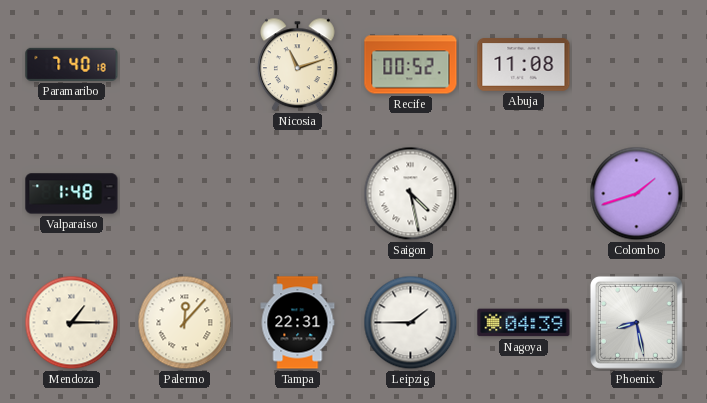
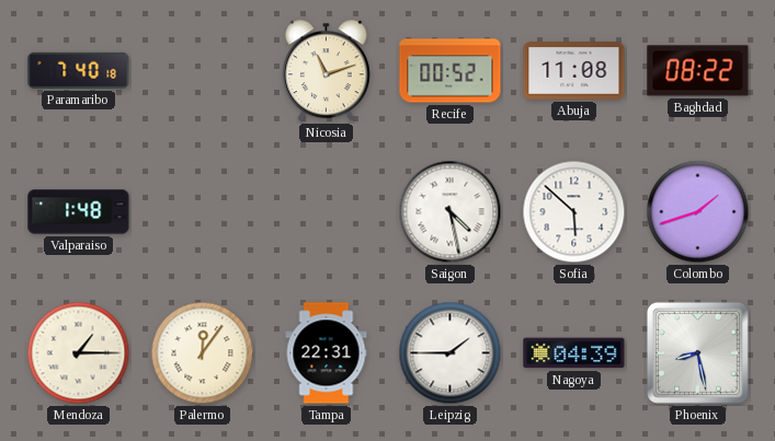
Baghdad: none -> 08:22
Sofia: none -> 5:52
Palermo: 12:07 -> 12:06
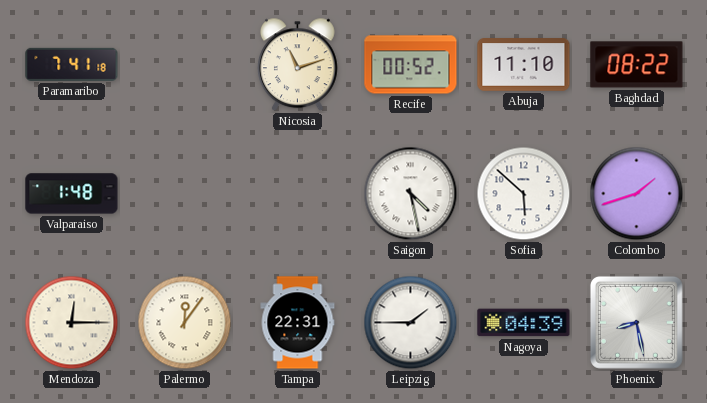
Paramaribo: 7:40 -> 7:41
Abuja: 11:08 -> 11:10
Mendoza: 1:15 -> 12:15
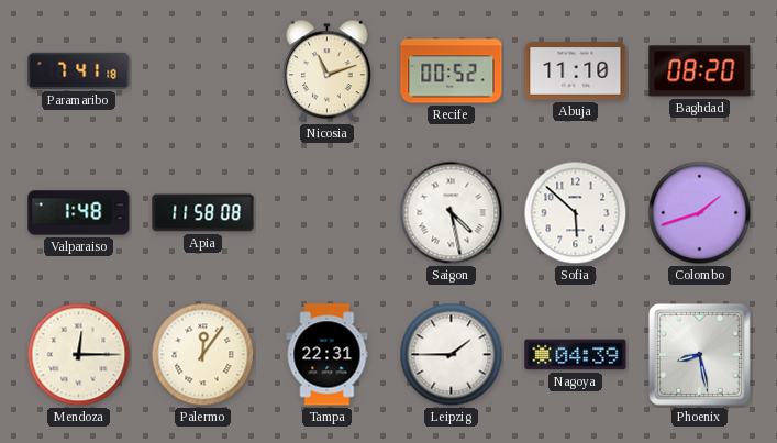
Baghdad: 08:22 -> 08:20
Apia: none -> 11:58
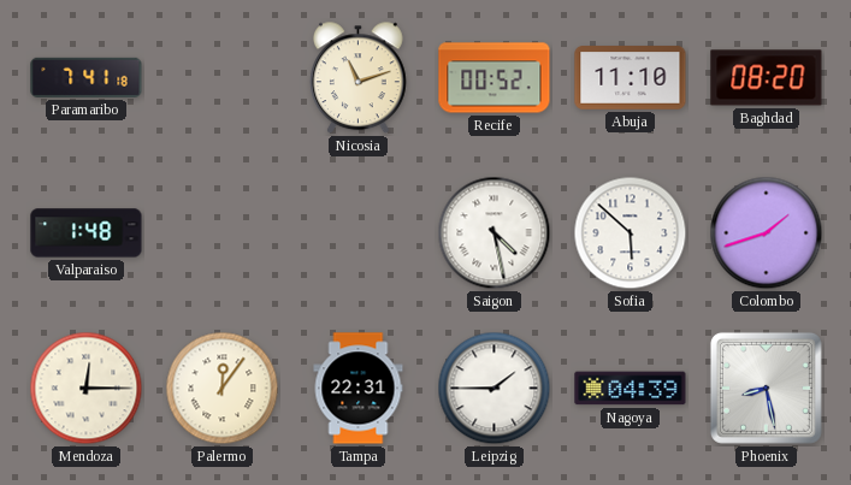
Apia: 11:58 -> none
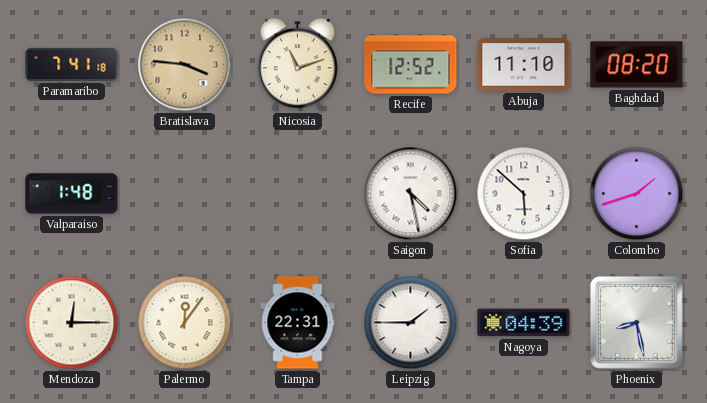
Bratislava: none -> 3:46
Recife: 00:52 -> 12:52
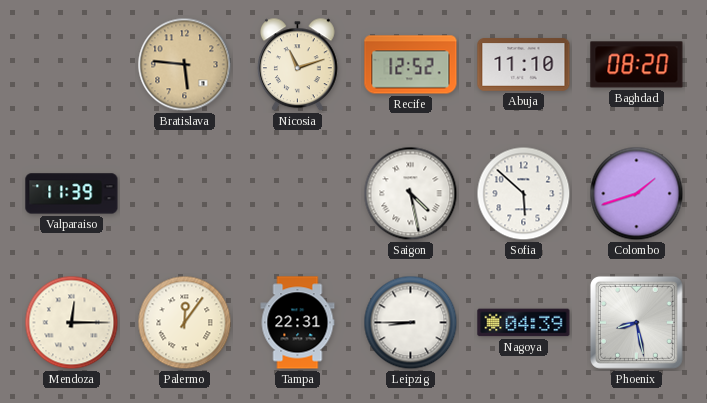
Paramaribo: 7:41 -> none
Bratislava: 3:46 -> 5:46
Valparaiso: 1:48 -> 11:39
Leipzig: 1:45 -> 8:45
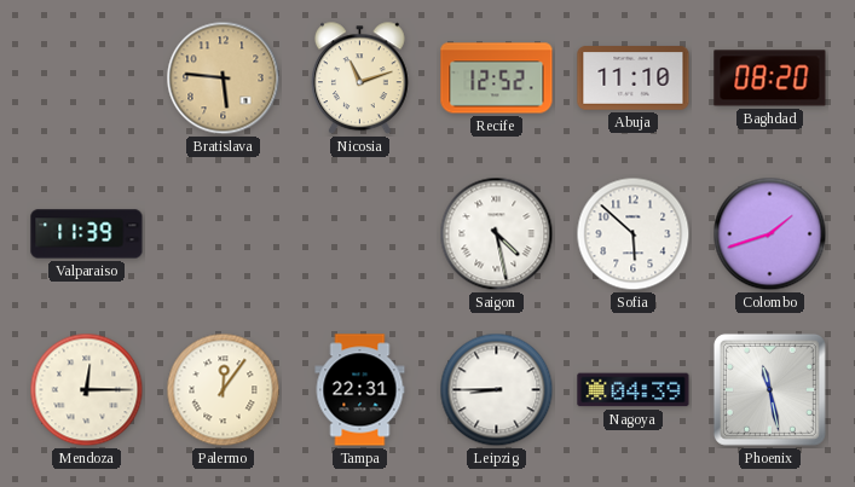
Phoenix: 8:28 -> 11:28
